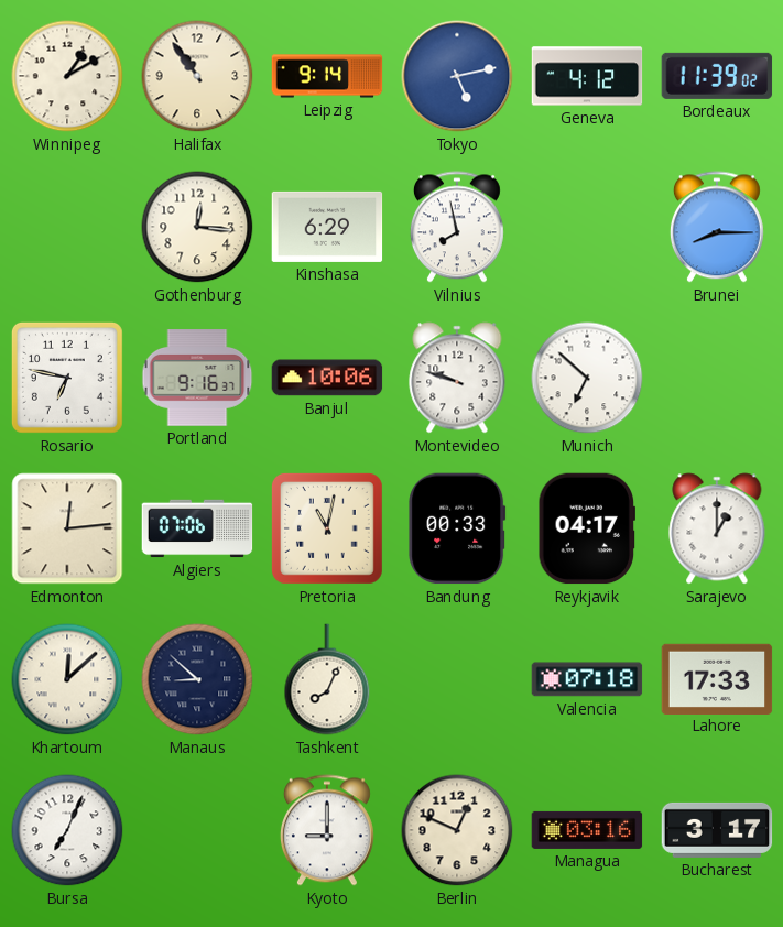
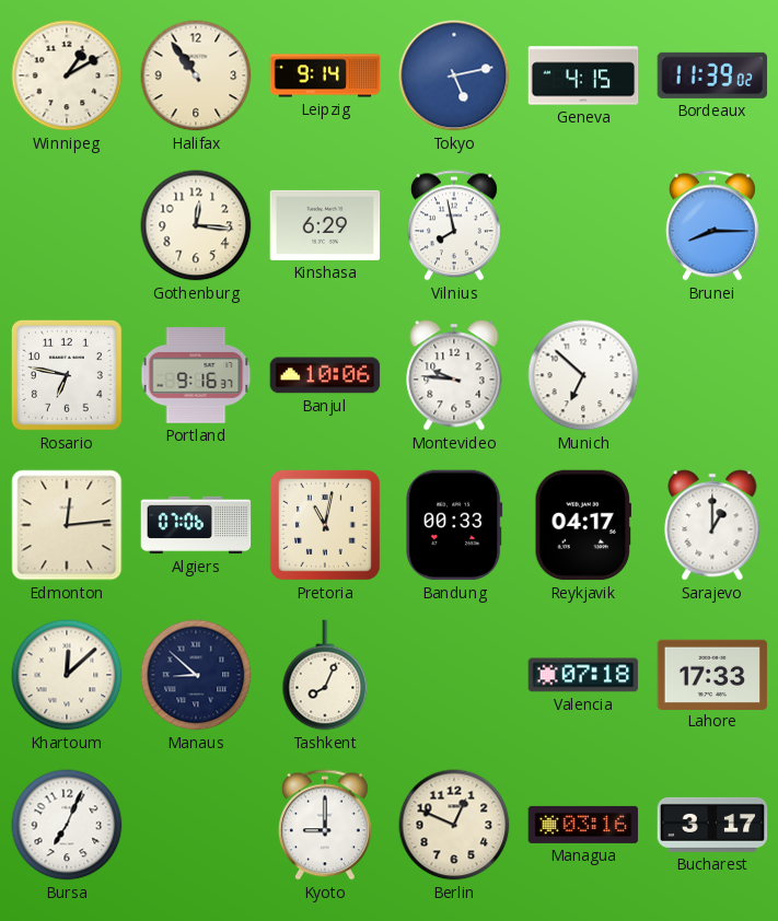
Geneva: 4:12 -> 4:15
Montevideo: 9:48 -> 9:46
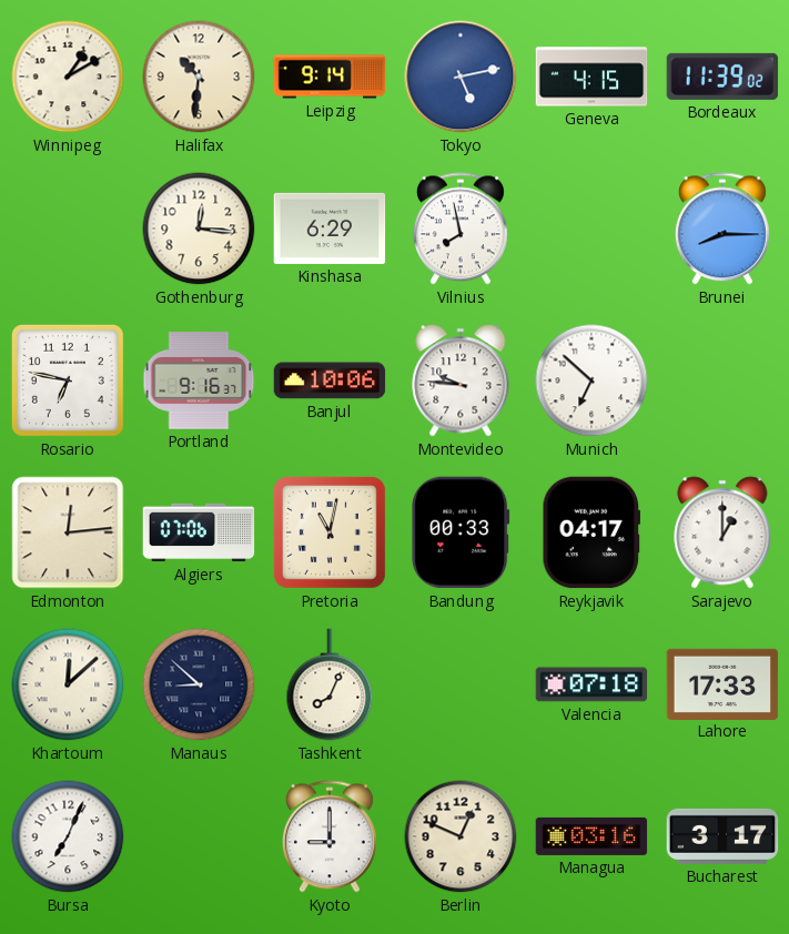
Halifax: 10:54 -> 10:31
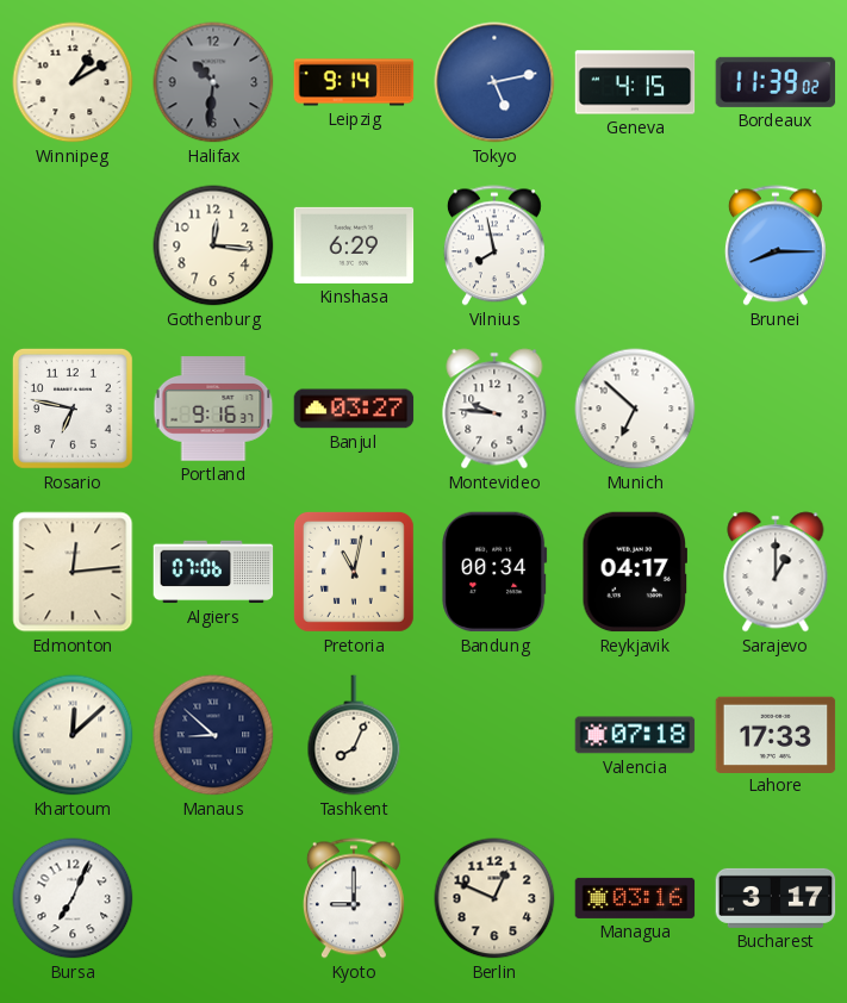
Halifax dial: cream -> grey
Banjul: 10:06 -> 03:27
Bandung: 00:33 -> 00:34
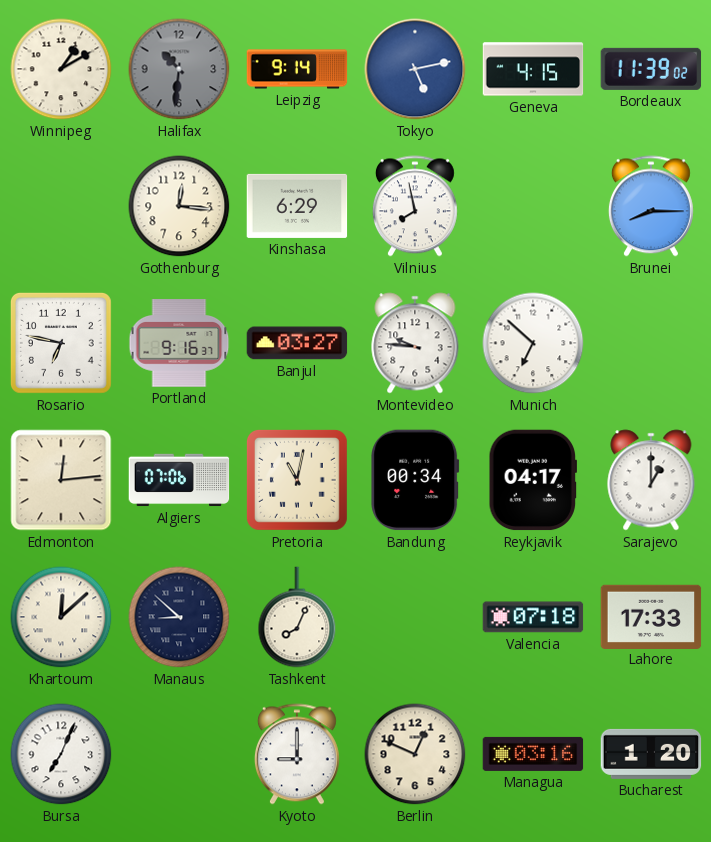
Bucharest: 3:17 -> 1:20
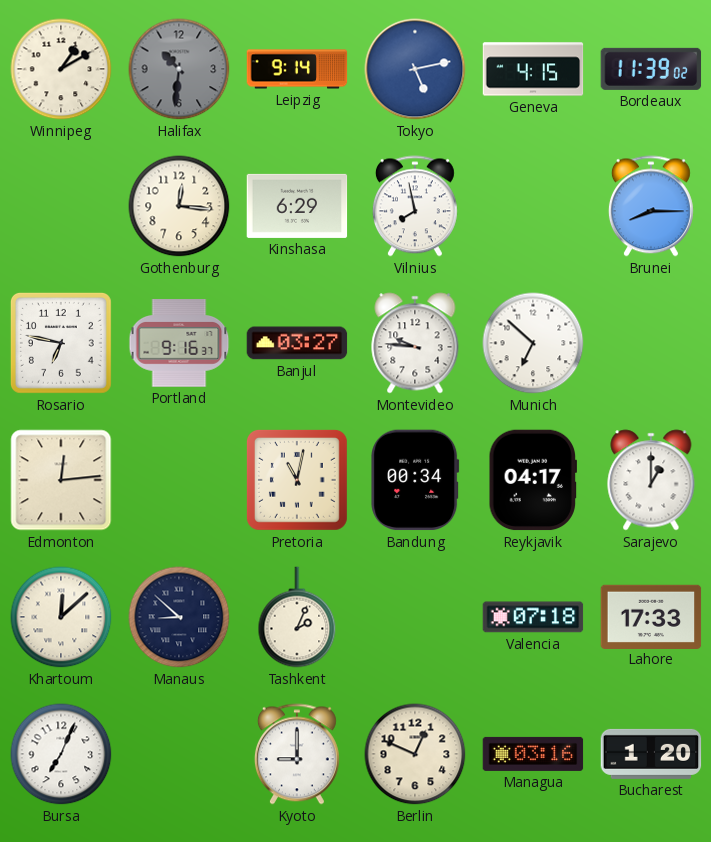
Algiers: 07:06 -> none
Tashkent: 8:04 -> 2:04
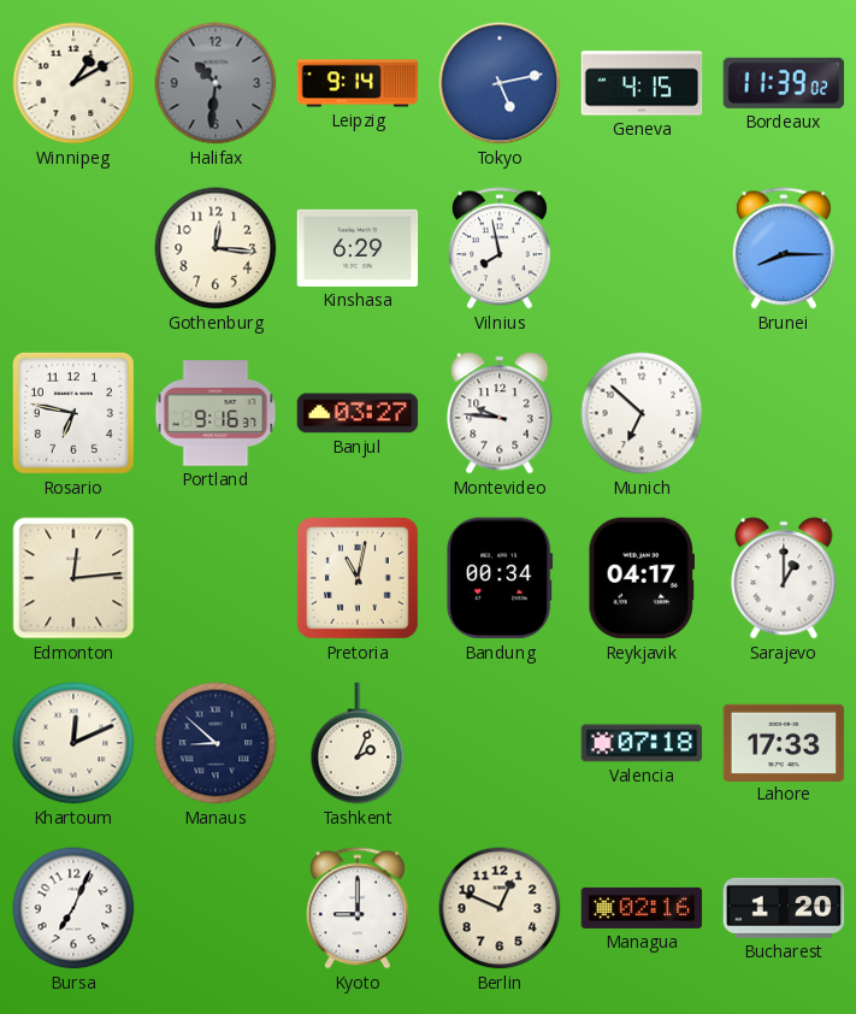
Khartoum: 12:08 -> 12:11
Managua: 03:16 -> 02:16
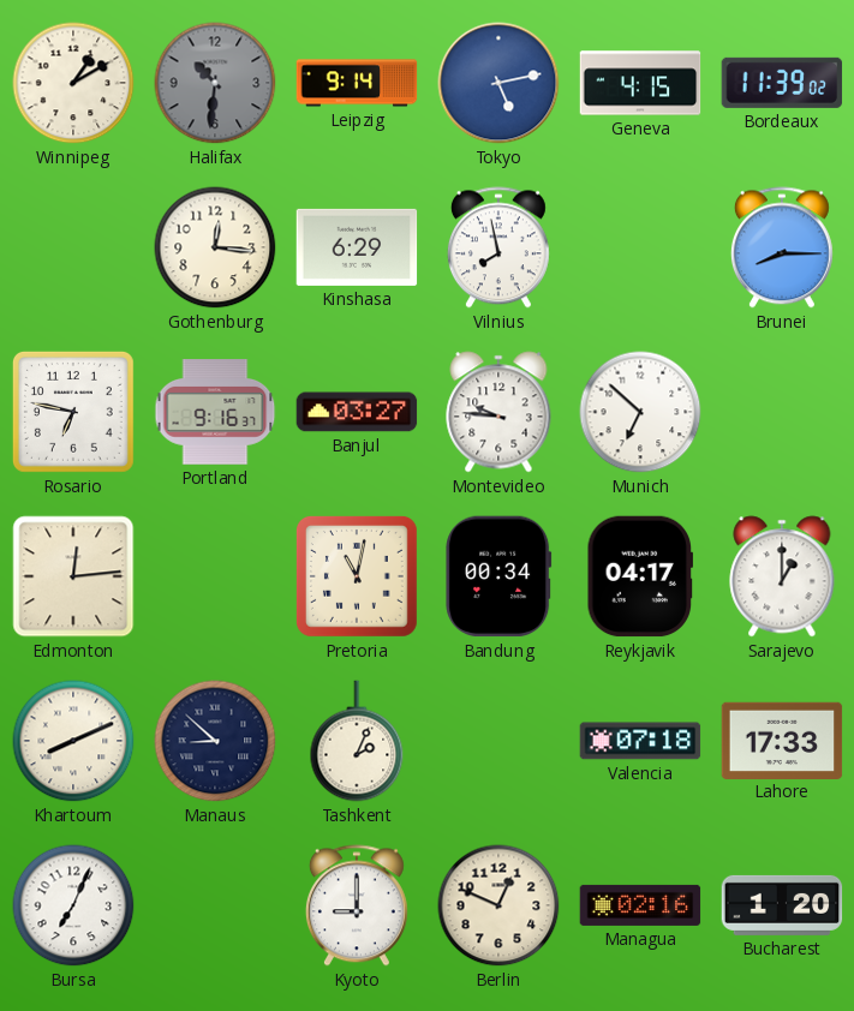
Khartoum: 12:11 -> 8:11
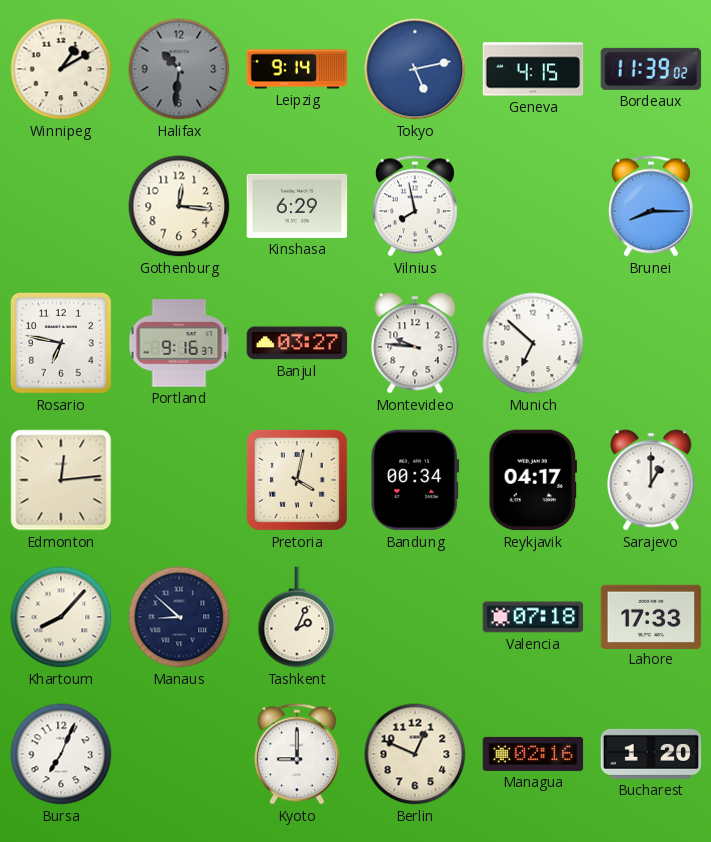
Pretoria: 11:02 -> 4:02
Khartoum: 8:11 -> 8:07
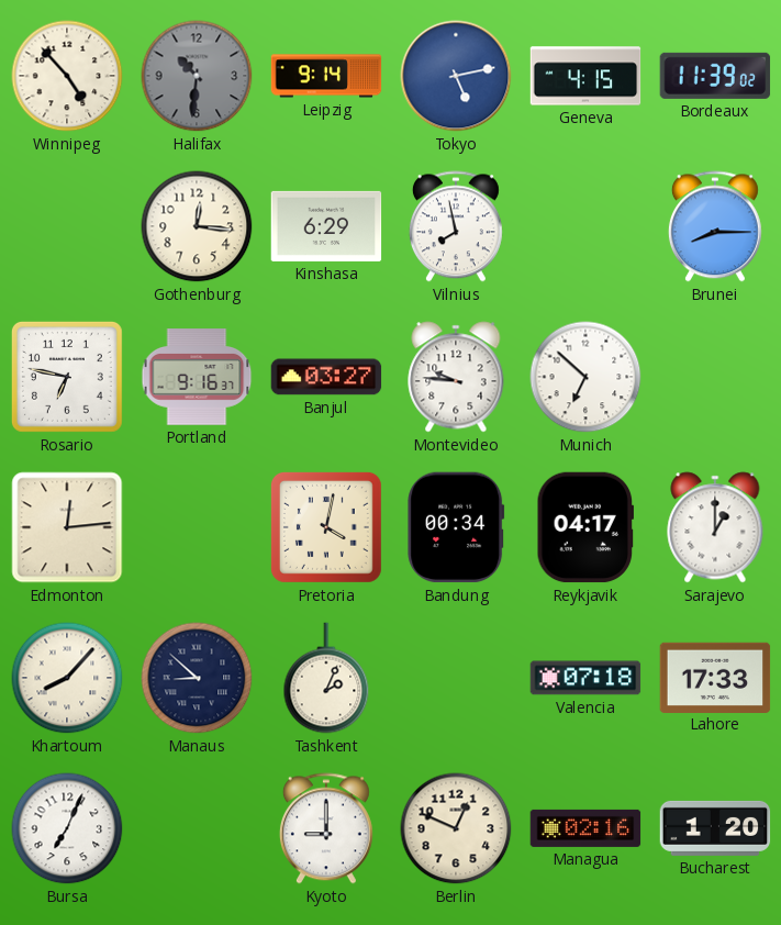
Winnipeg: 1:10 -> 4:53
